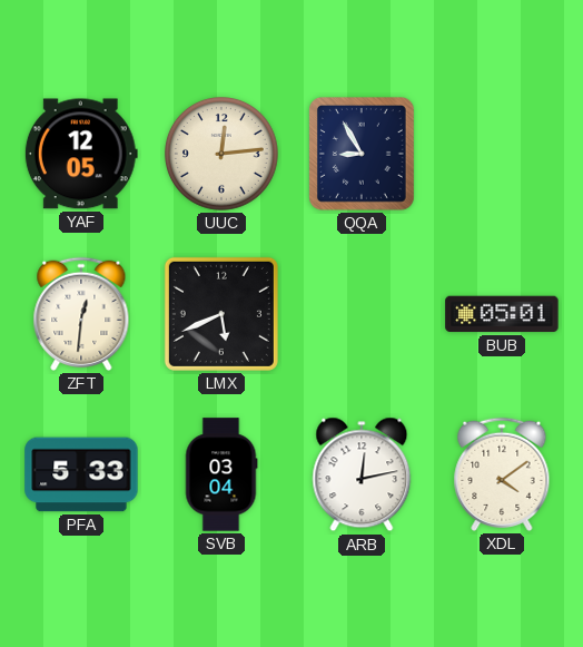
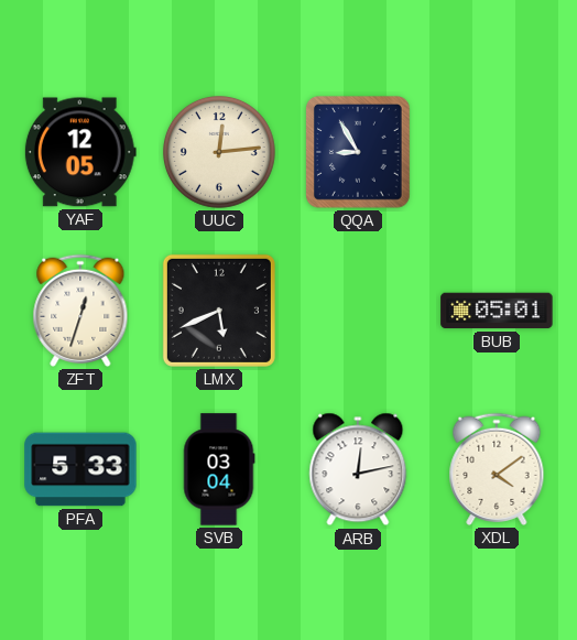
ZFT: 12:31 -> 12:33
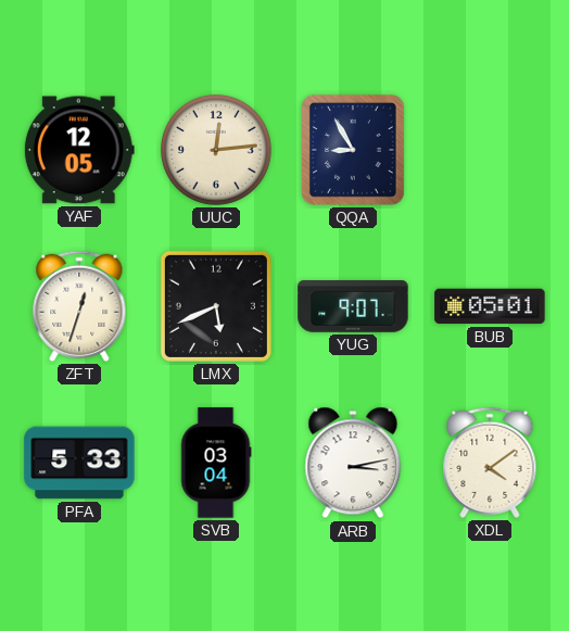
YUG: none -> 9:07
ARB: 12:13 -> 3:13
